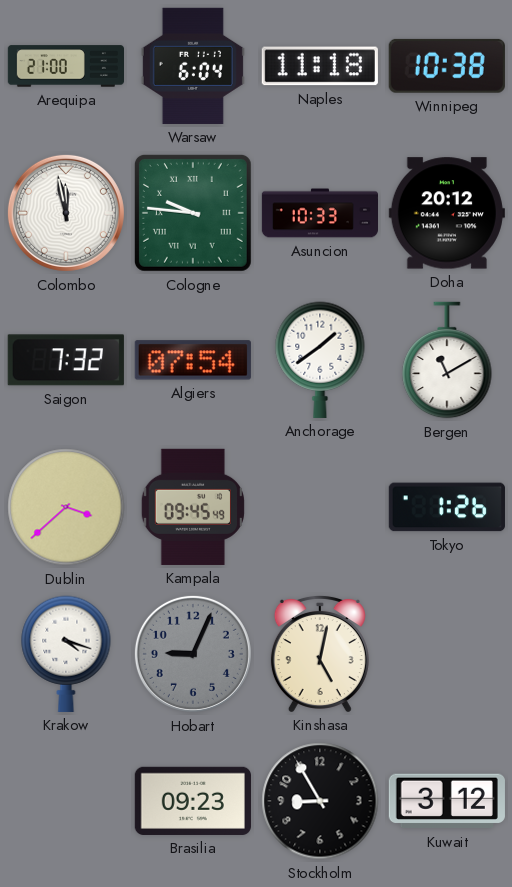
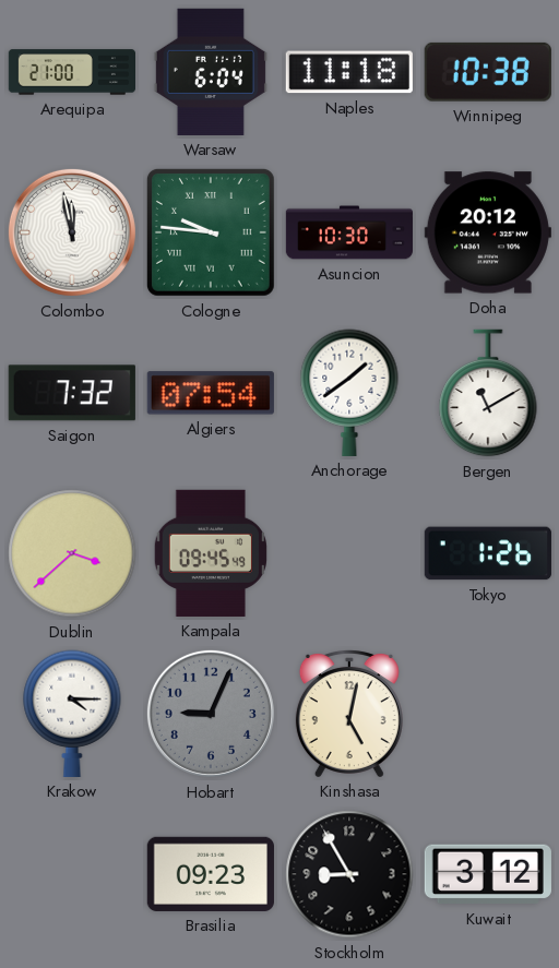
Asuncion: 10:33 -> 10:30
Krakow: 4:18 -> 4:15
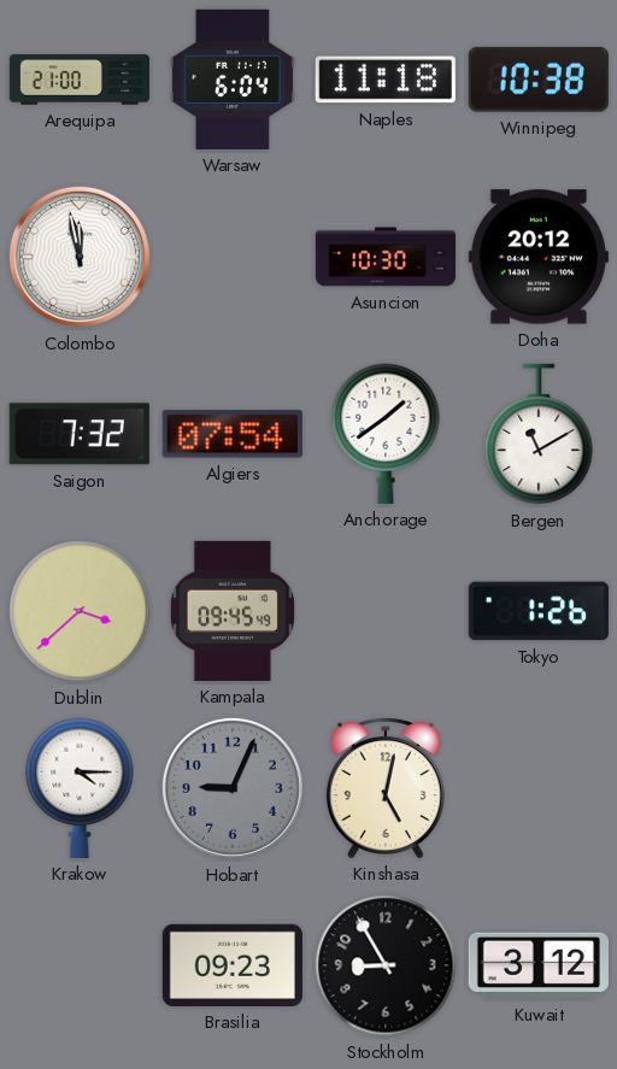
Cologne: 9:46 -> none
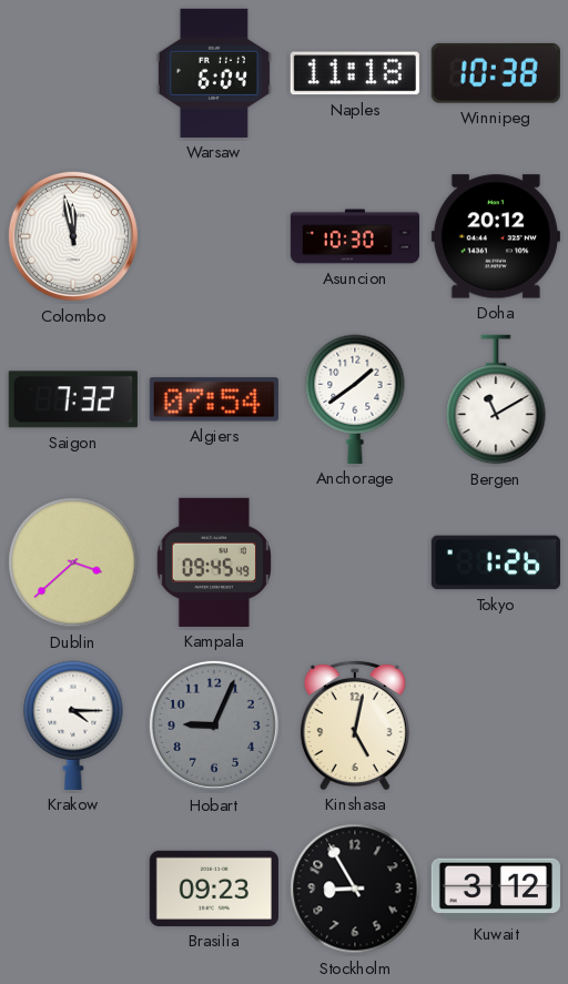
Arequipa: 21:00 -> none
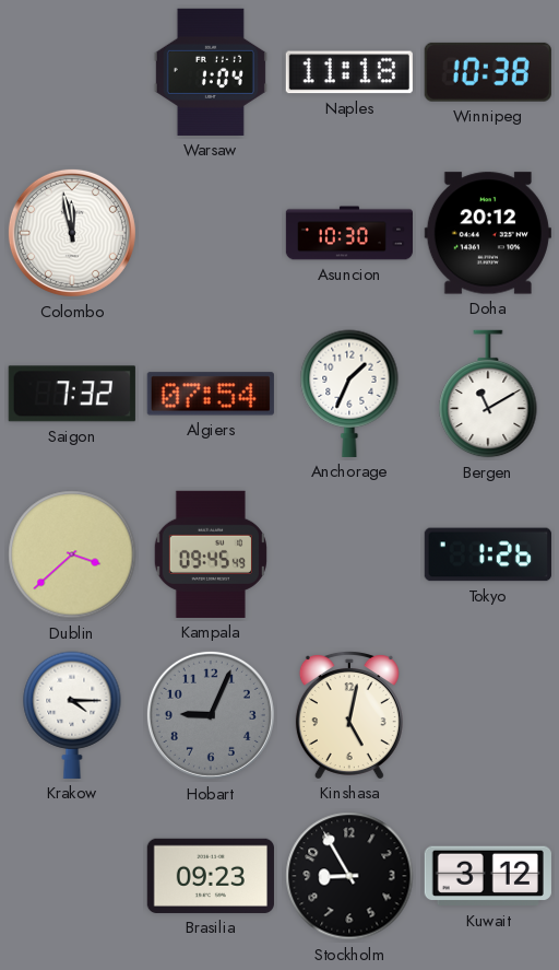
Warsaw: 6:04 -> 1:04
Anchorage: 1:39 -> 1:34
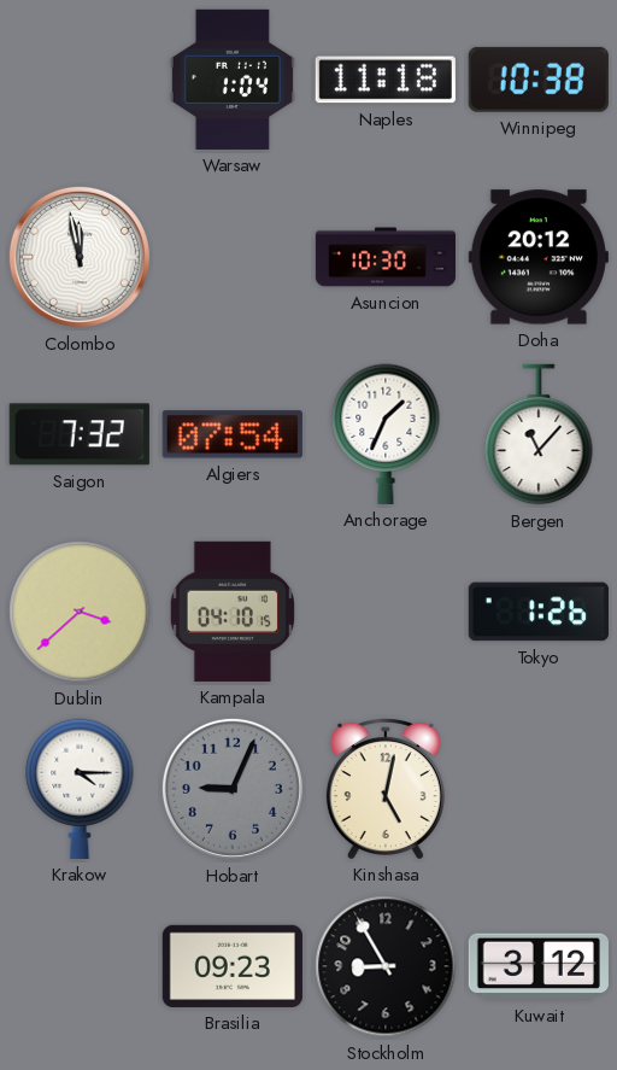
Bergen: 11:10 -> 11:07
Kampala: 09:45 -> 04:10
